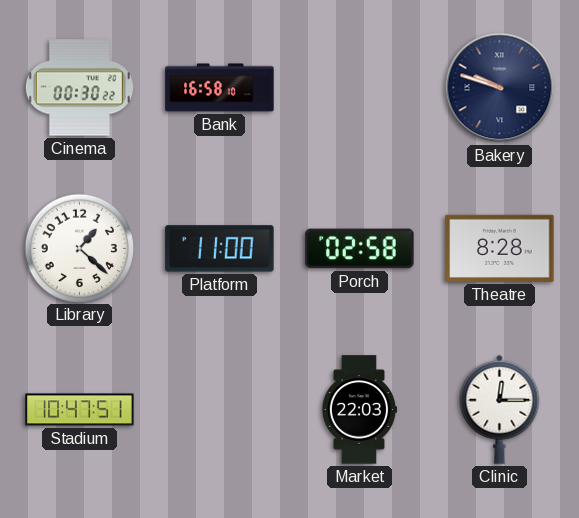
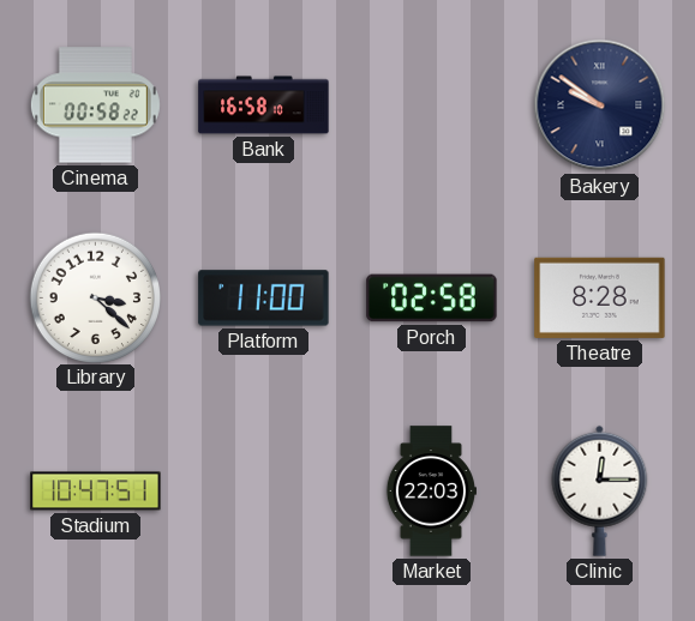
Cinema: 00:30 -> 00:58
Bakery: 9:48 -> 9:51
Library: 1:22 -> 3:22
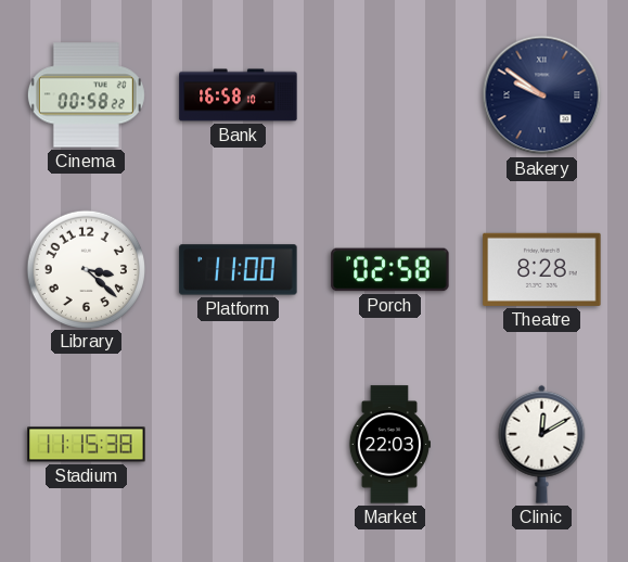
Stadium: 10:47 -> 11:15
Clinic: 12:15 -> 12:10
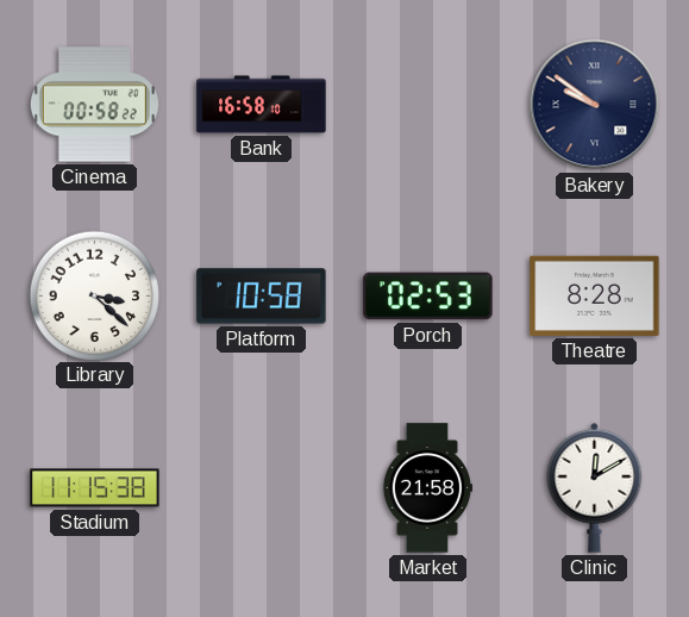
Platform: 11:00 -> 10:58
Porch: 02:58 -> 02:53
Market: 22:03 -> 21:58
